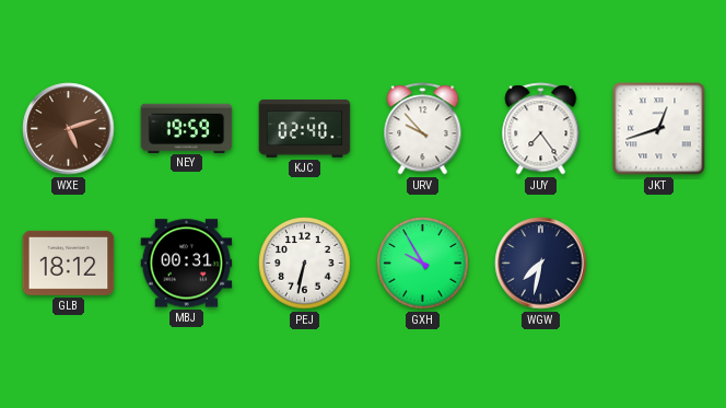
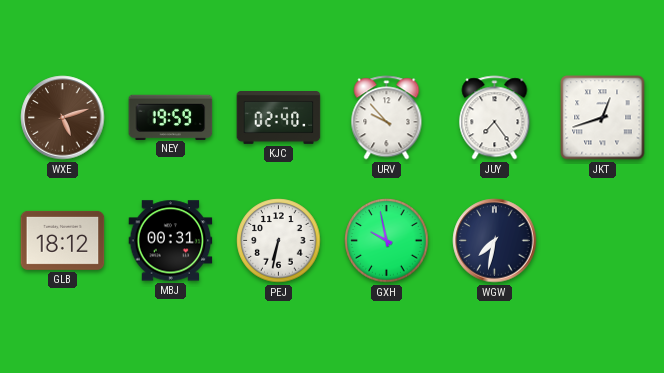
GXH: 9:55 -> 9:58
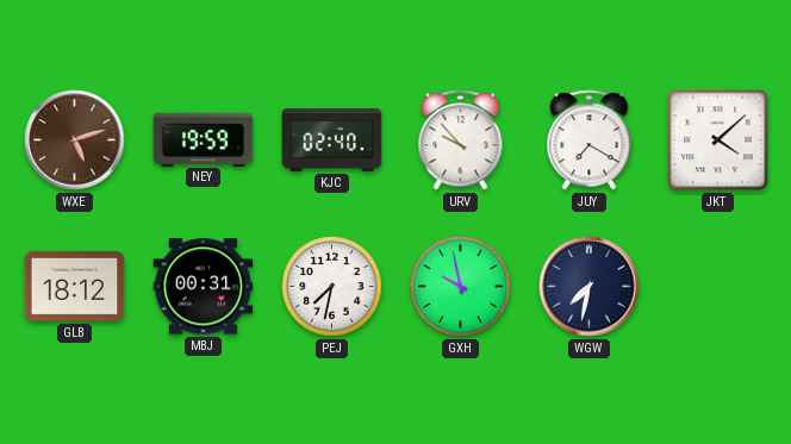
JUY: 7:24 -> 7:20
JKT: 12:42 -> 4:08
PEJ: 6:32 -> 7:32
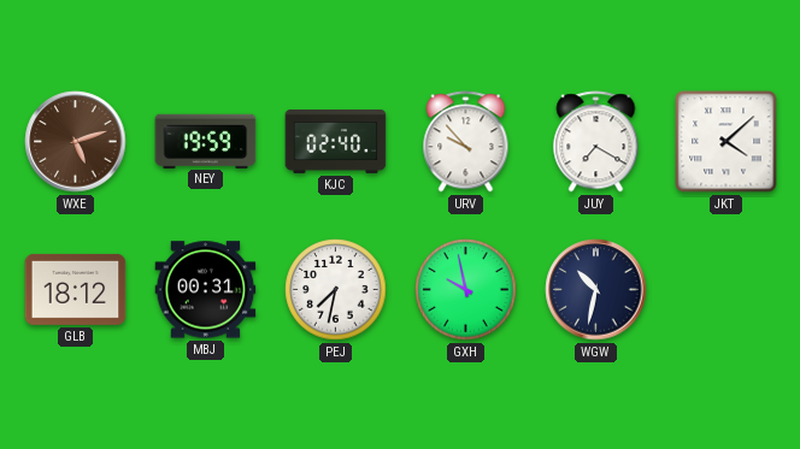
WGW: 7:32 -> 10:32
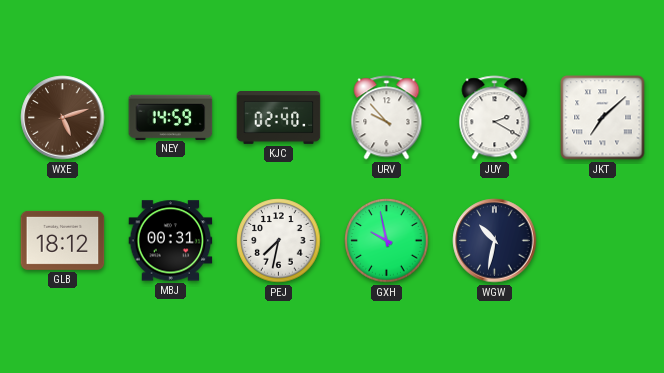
NEY: 19:59 -> 14:59
JUY: 7:20 -> 2:20
JKT: 4:08 -> 7:08
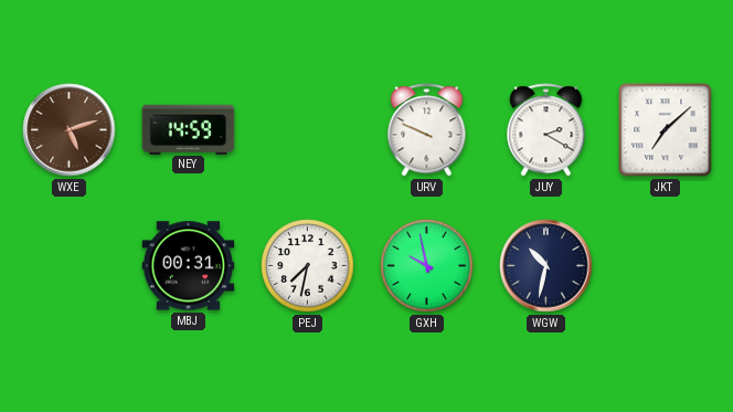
KJC: 02:40 -> none
URV: 9:53 -> 9:49
GLB: 18:12 -> none
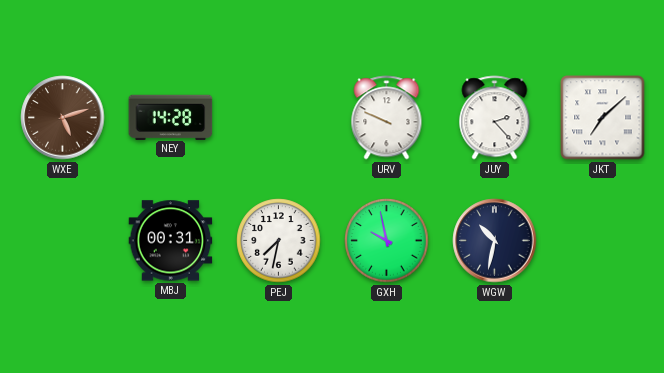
NEY: 14:59 -> 14:28
JUY: 2:20 -> 2:23
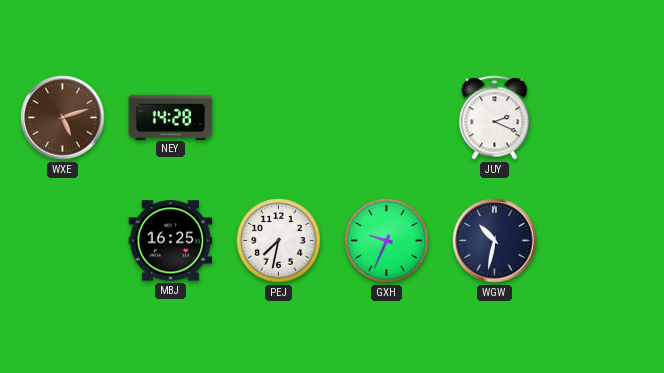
URV: 9:49 -> none
JUY: 2:23 -> 2:19
JKT: 7:08 -> none
MBJ: 00:31 -> 16:25
GXH: 9:58 -> 9:34
